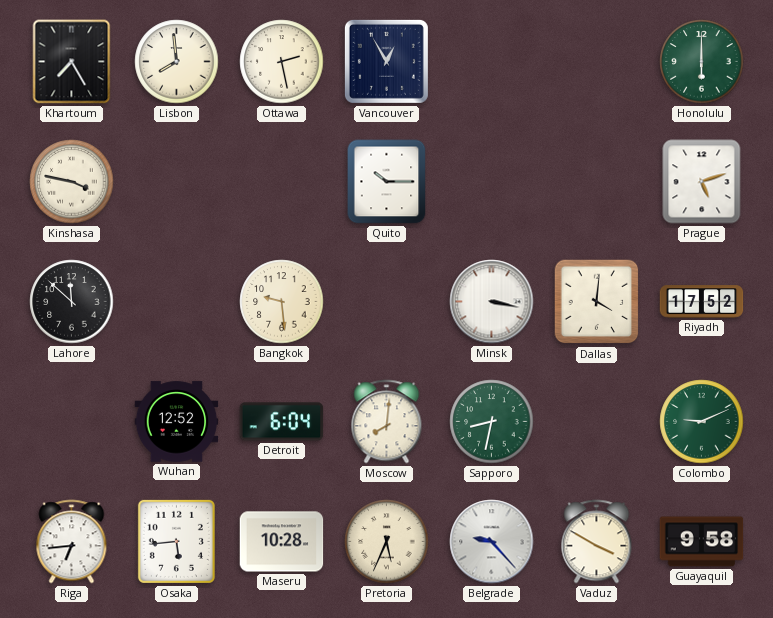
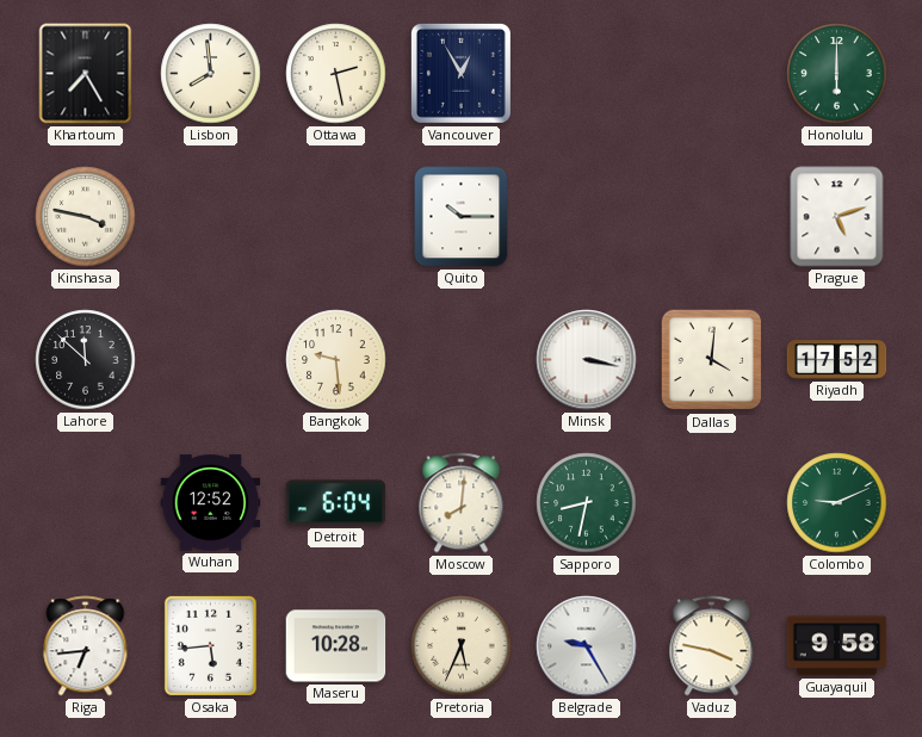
Belgrade: 9:23 -> 9:25
Vaduz: 3:50 -> 3:47
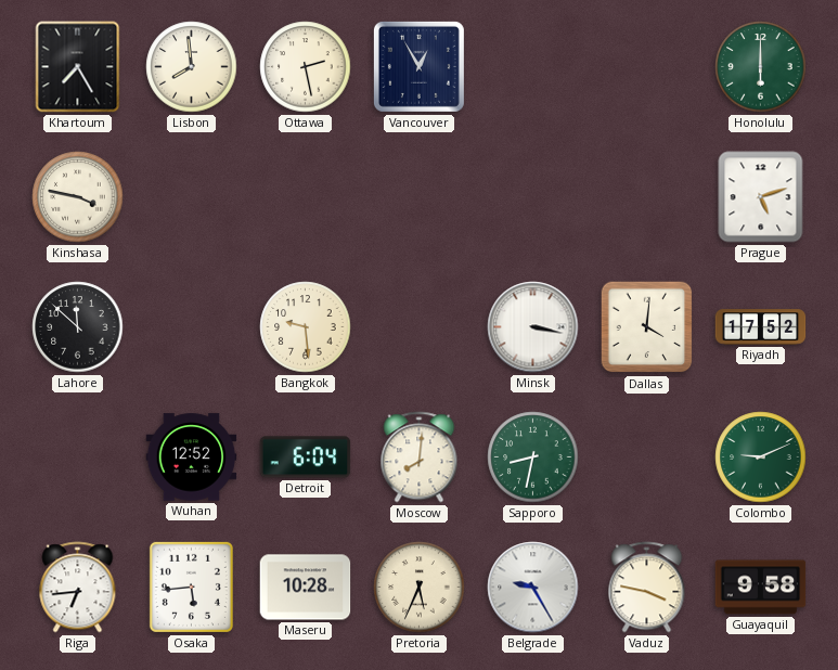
Quito: 10:15 -> none
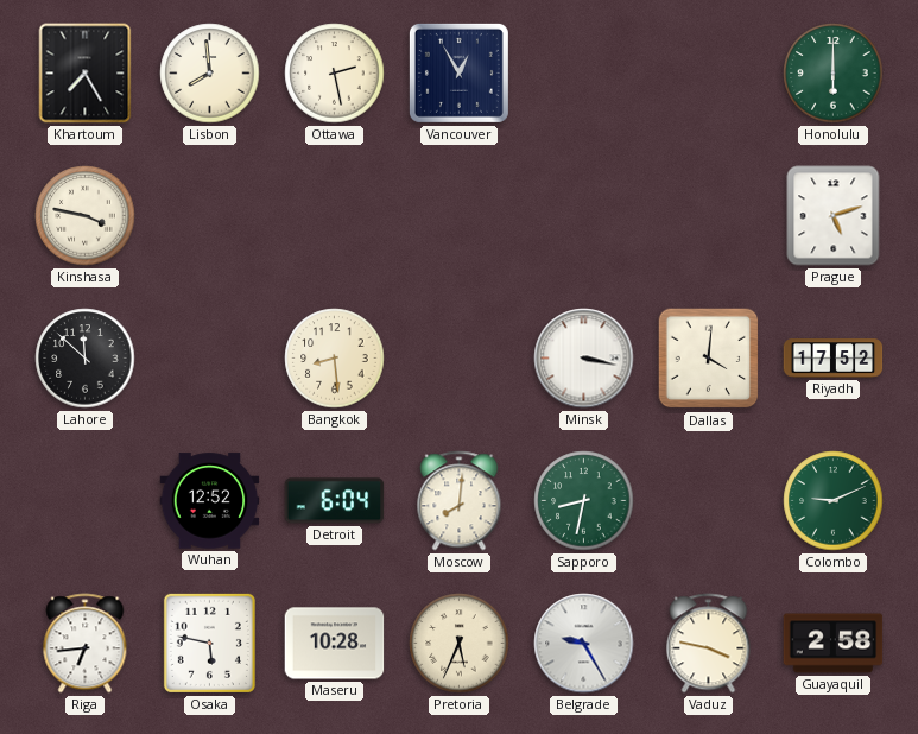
Bangkok: 9:29 -> 8:29
Osaka: 5:44 -> 5:47
Guayaquil: 9:58 -> 2:58
